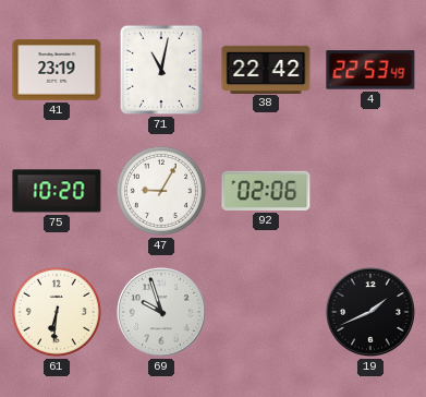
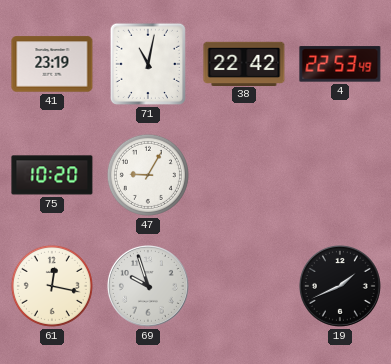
92: 02:06 -> none
61: 6:31 -> 12:17
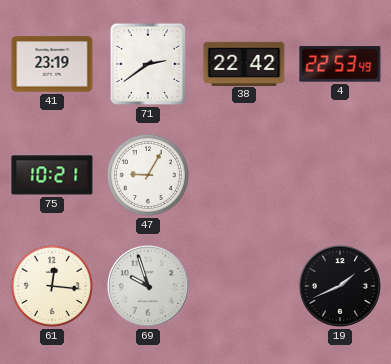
71: 11:02 -> 2:39
75: 10:20 -> 10:21
61: 12:17 -> 12:16
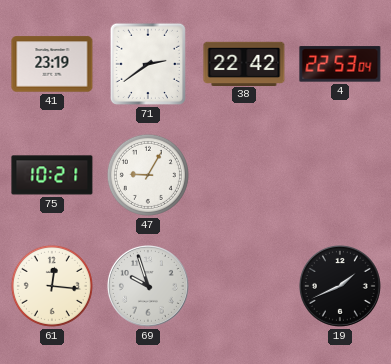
4: 22:53:49 -> 22:53:04
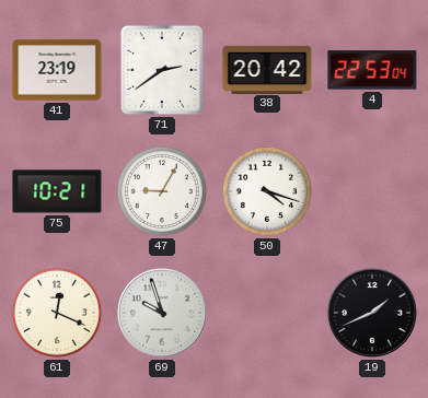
38: 22:42 -> 20:42
50: none -> 4:18
61: 12:16 -> 12:19
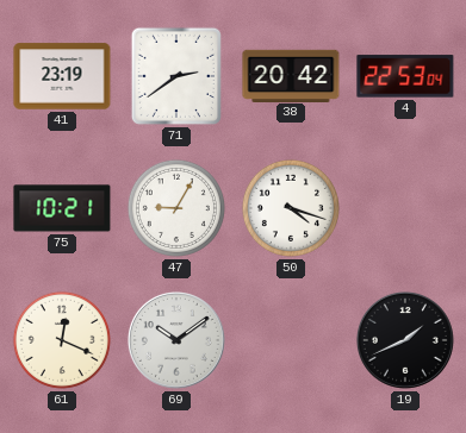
69: 9:57 -> 10:09
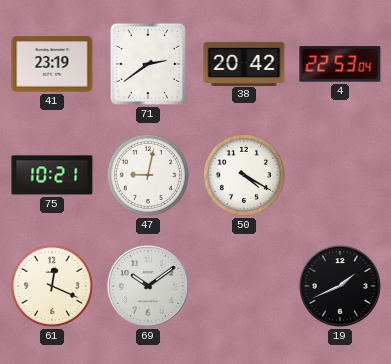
47: 9:05 -> 9:02
50: 4:18 -> 4:20
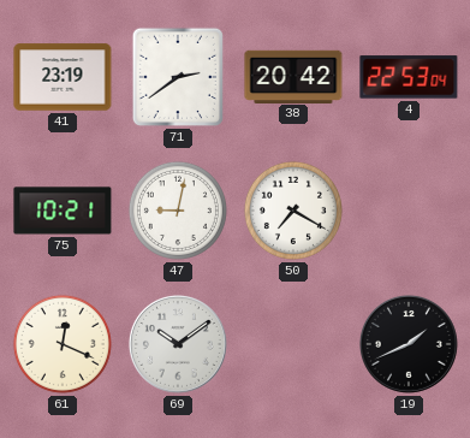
50: 4:20 -> 7:20
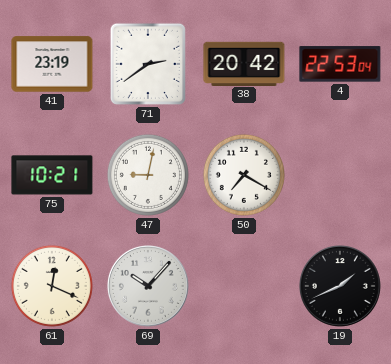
69: 10:09 -> 10:07
